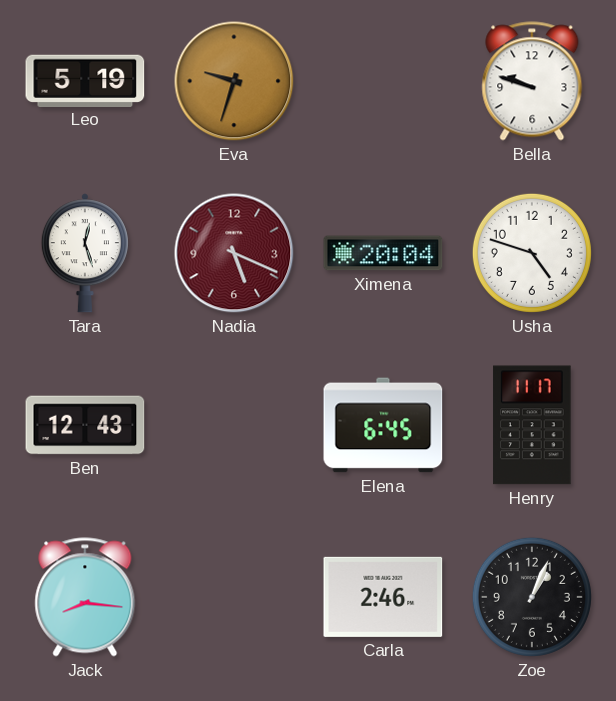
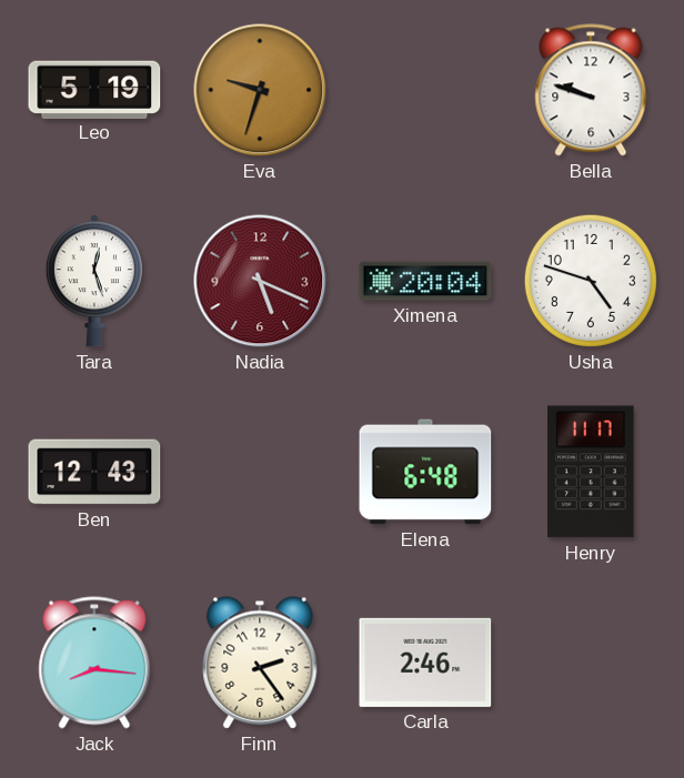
Elena: 6:45 -> 6:48
Finn: none -> 2:24
Zoe: 1:04 -> none
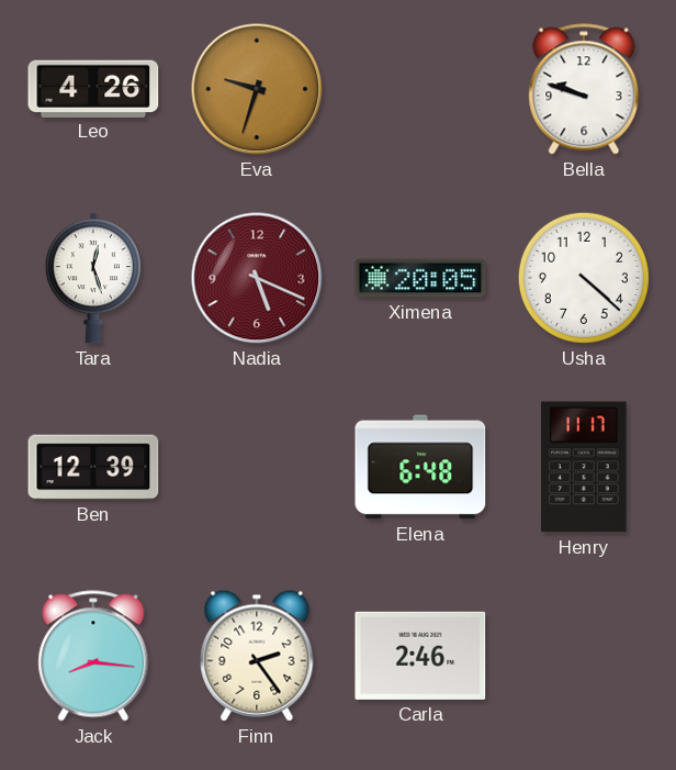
Leo: 5:19 -> 4:26
Ximena: 20:04 -> 20:05
Usha: 4:48 -> 4:22
Ben: 12:43 -> 12:39
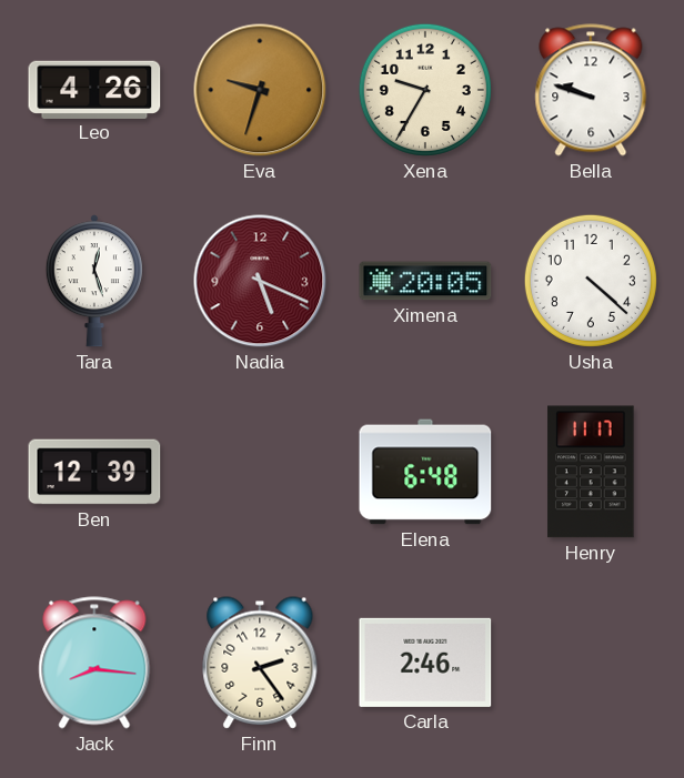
Xena: none -> 9:35
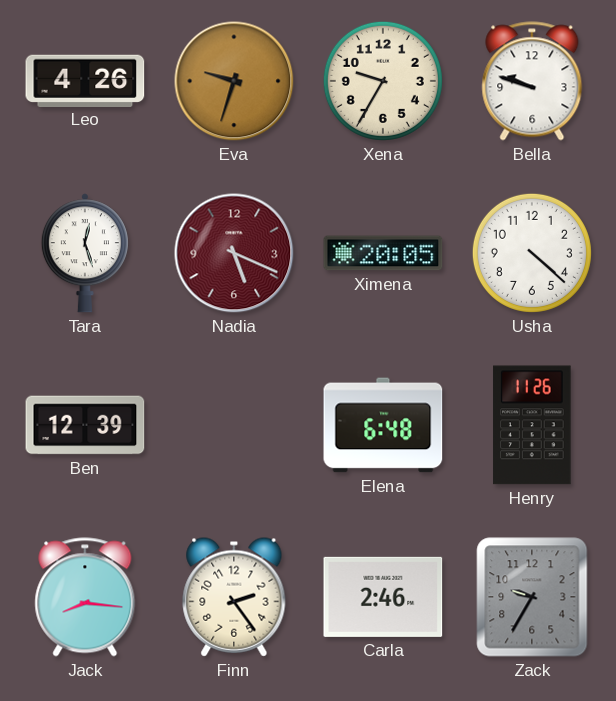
Henry: 11:17 -> 11:26
Zack: none -> 9:35
